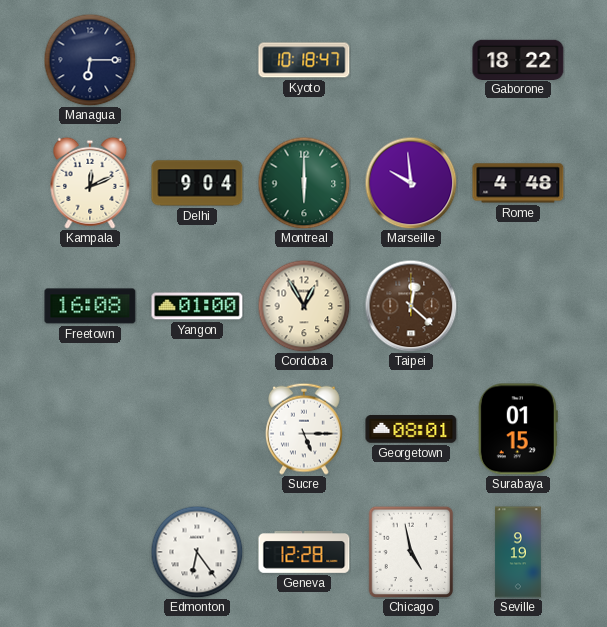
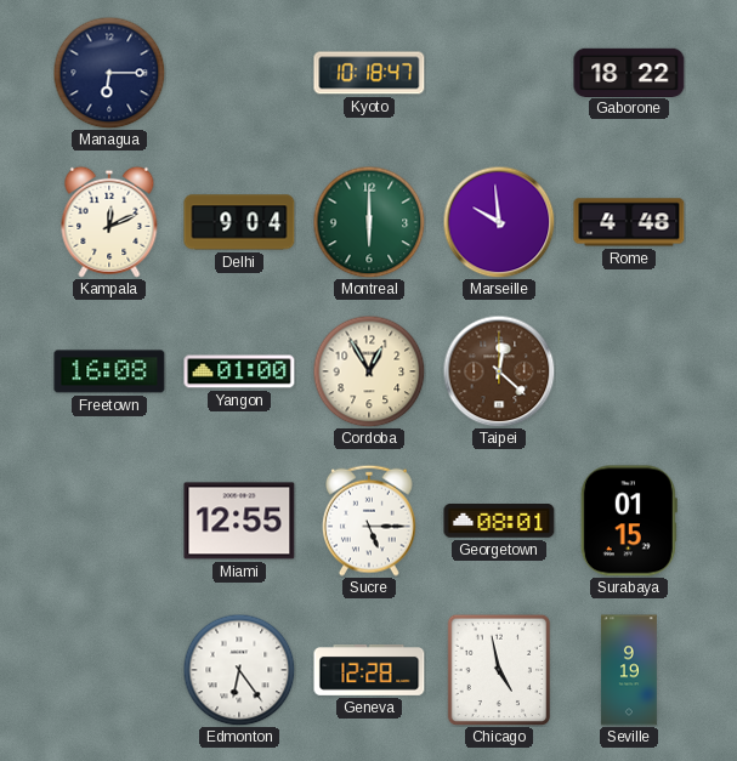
Miami: none -> 12:55
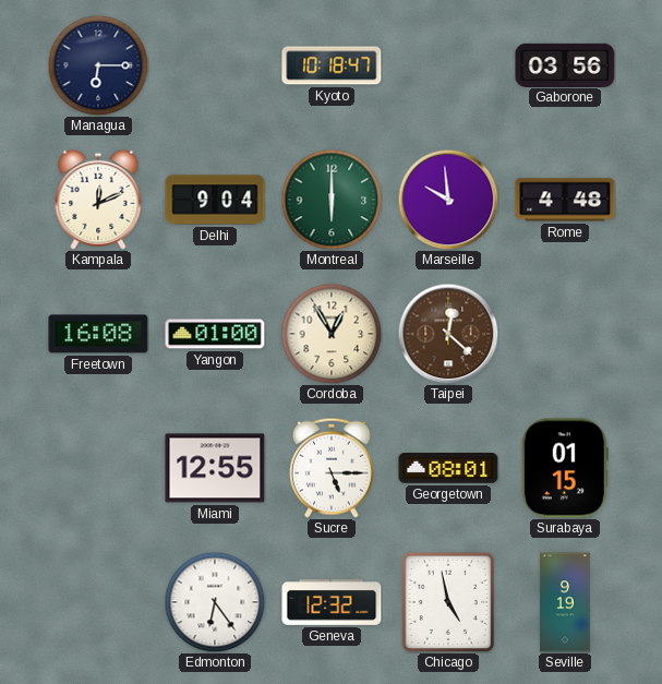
Gaborone: 18:22 -> 03:56
Geneva: 12:28 -> 12:32
